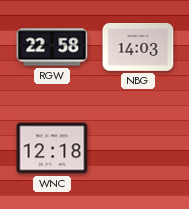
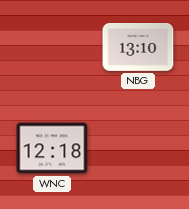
RGW: 22:58 -> none
NBG: 14:03 -> 13:10
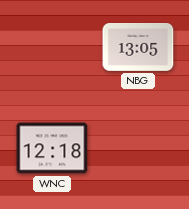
NBG: 13:10 -> 13:05
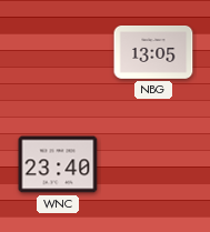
WNC: 12:18 -> 23:40
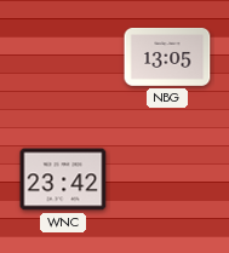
WNC: 23:40 -> 23:42
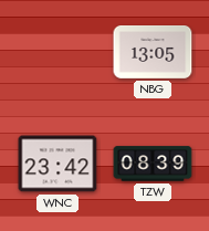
TZW: none -> 08:39
